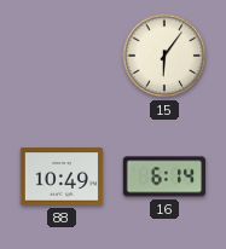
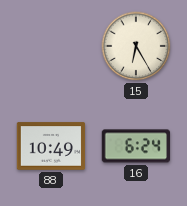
15: 6:06 -> 6:25
16: 6:14 -> 6:24
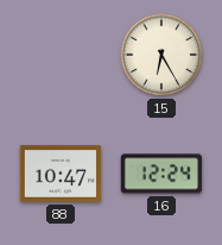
88: 10:49 -> 10:47
16: 6:24 -> 12:24
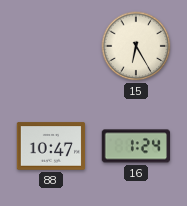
16: 12:24 -> 1:24
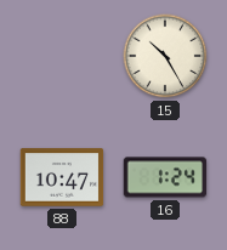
15: 6:25 -> 10:25
